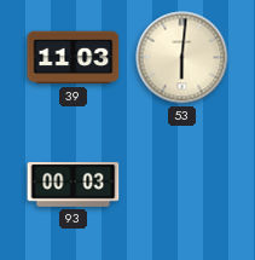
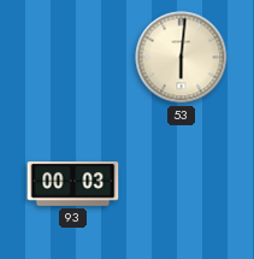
39: 11:03 -> none
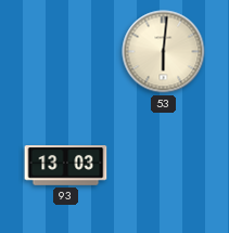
93: 00:03 -> 13:03
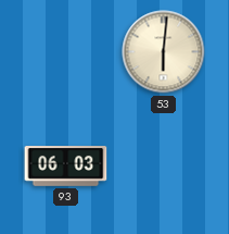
93: 13:03 -> 06:03
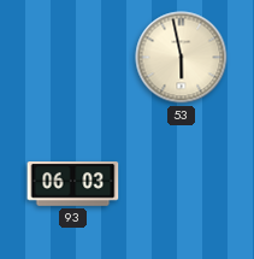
53: 6:01 -> 5:58
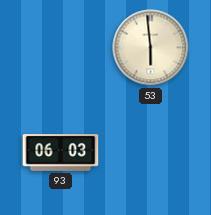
53: 5:58 -> 5:59
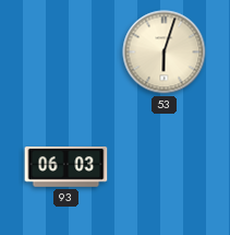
53: 5:59 -> 6:03
